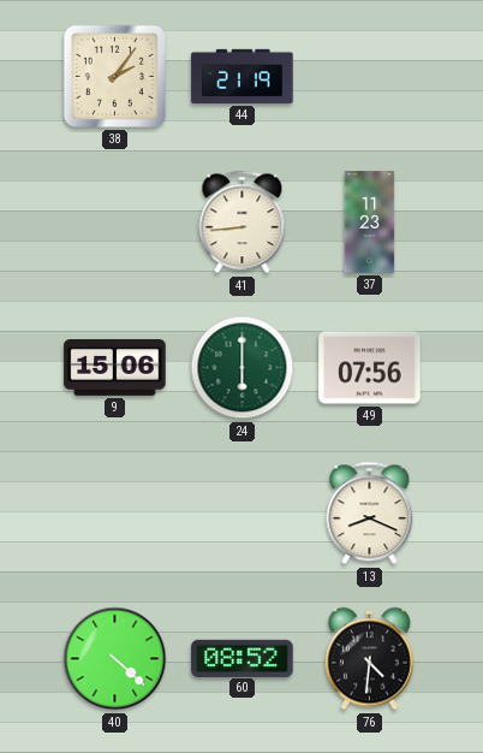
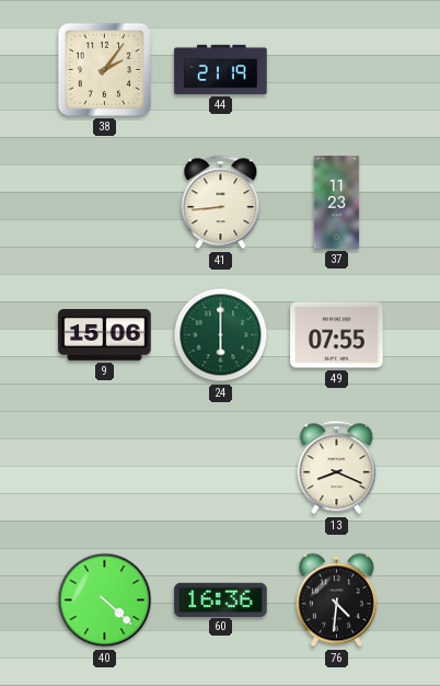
49: 07:56 -> 07:55
60: 08:52 -> 16:36
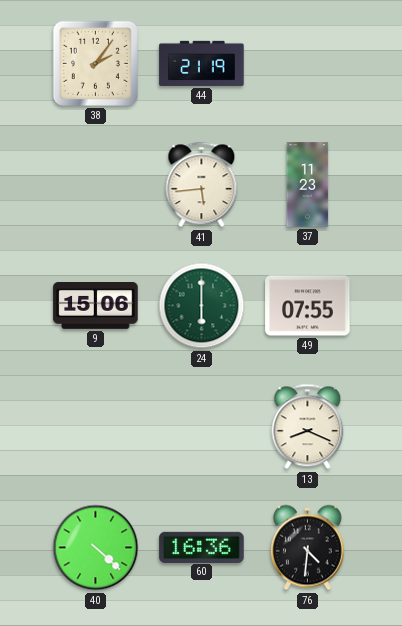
41: 8:44 -> 5:44
